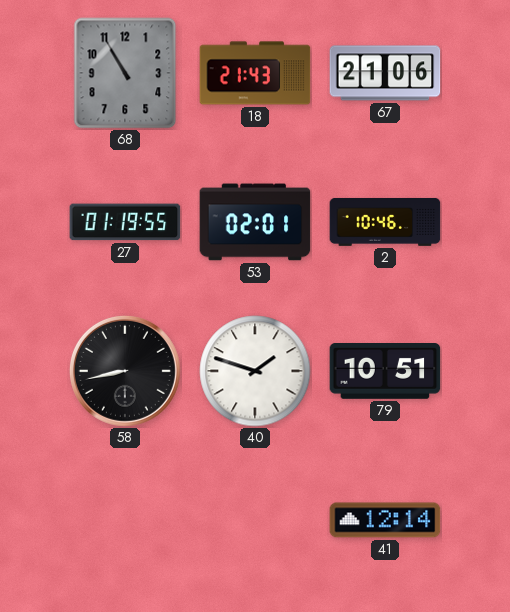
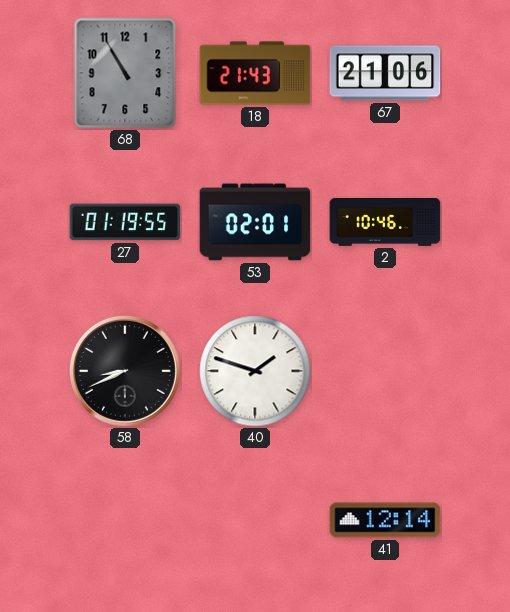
58: 8:43 -> 8:41
79: 10:51 -> none
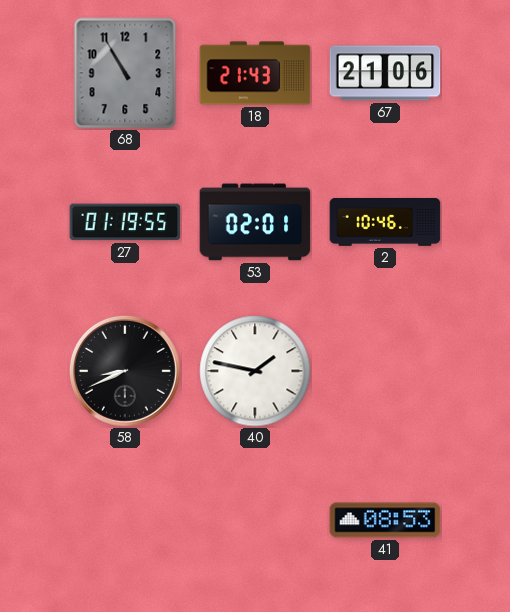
40: 1:48 -> 1:47
41: 12:14 -> 08:53
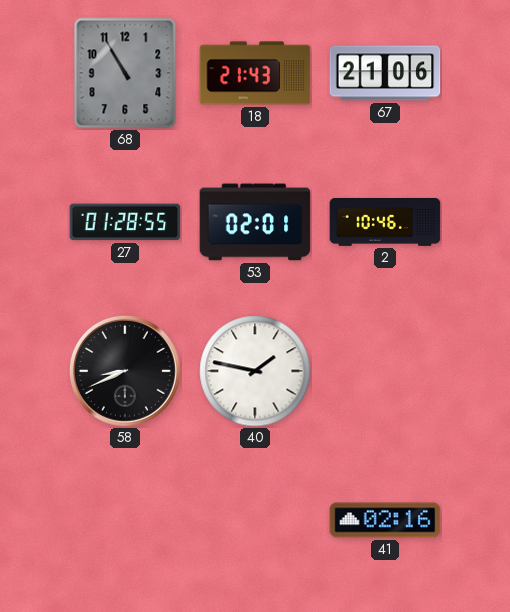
27: 01:19 -> 01:28
41: 08:53 -> 02:16
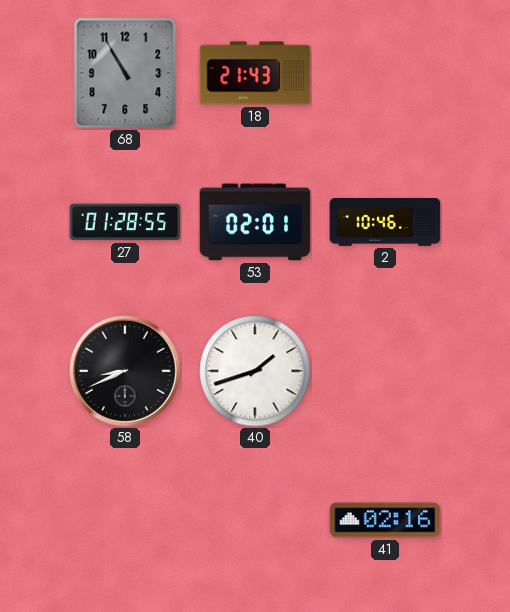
67: 21:06 -> none
40: 1:47 -> 1:42
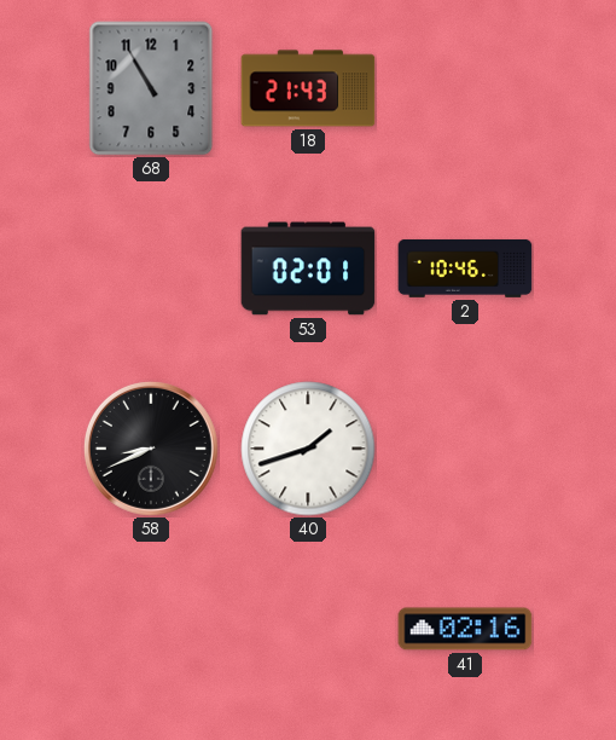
27: 01:28 -> none
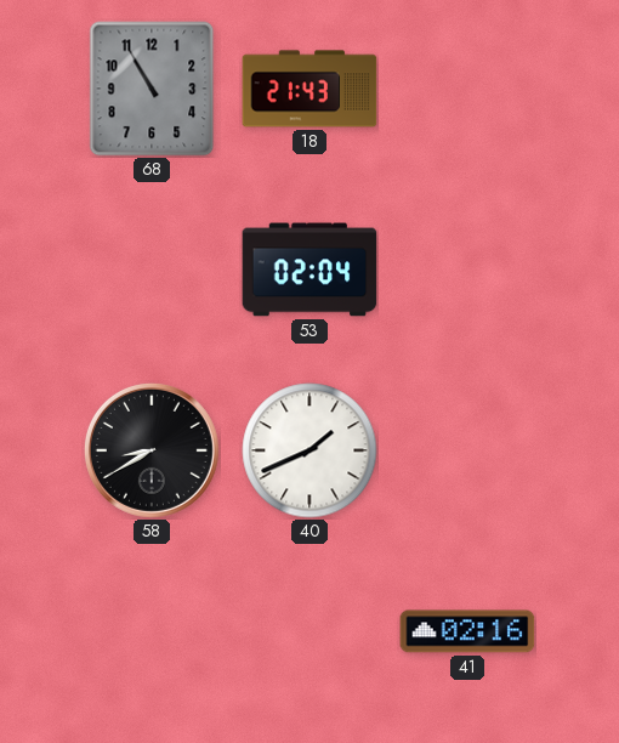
53: 02:01 -> 02:04
2: 10:46 -> none
58: 8:41 -> 8:40
40: 1:42 -> 1:41
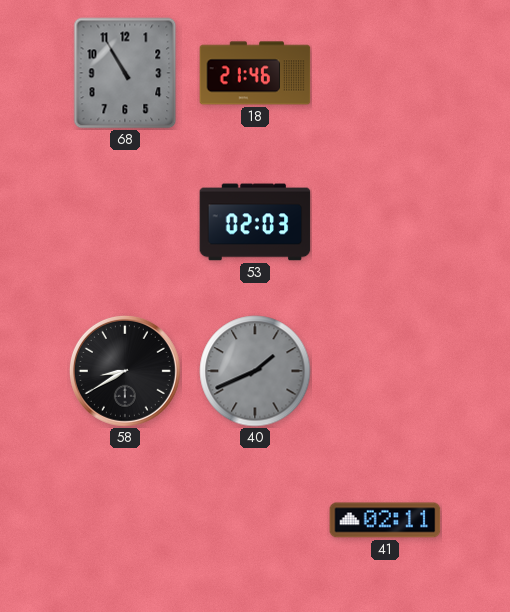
18: 21:43 -> 21:46
53: 02:04 -> 02:03
40 dial: white -> grey
41: 02:16 -> 02:11
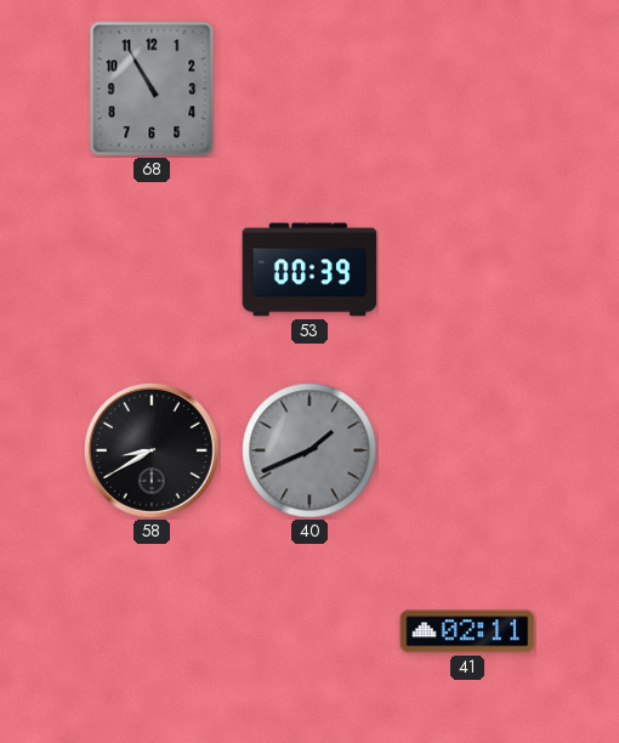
18: 21:46 -> none
53: 02:03 -> 00:39
